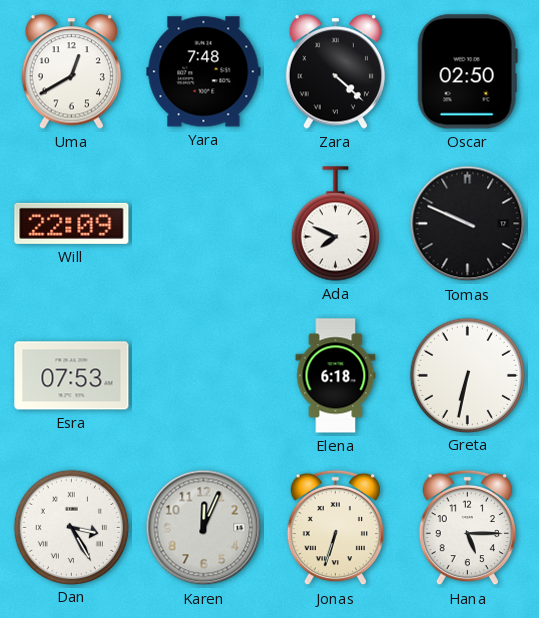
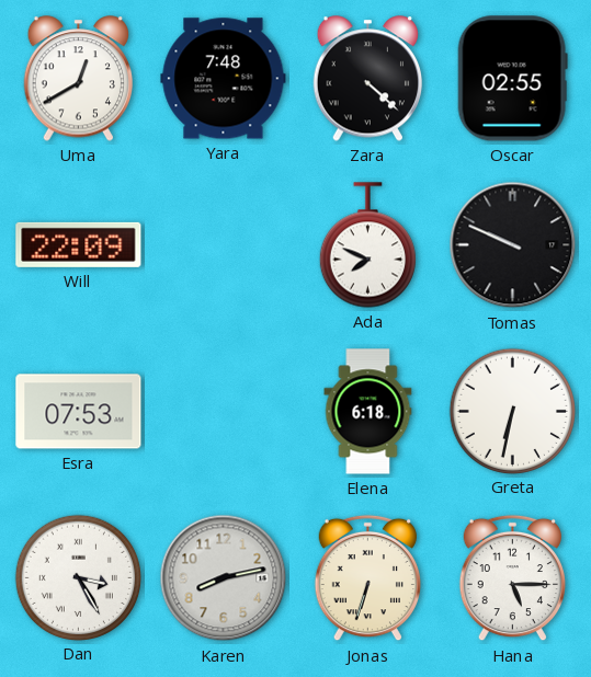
Oscar: 02:50 -> 02:55
Karen: 12:04 -> 8:13
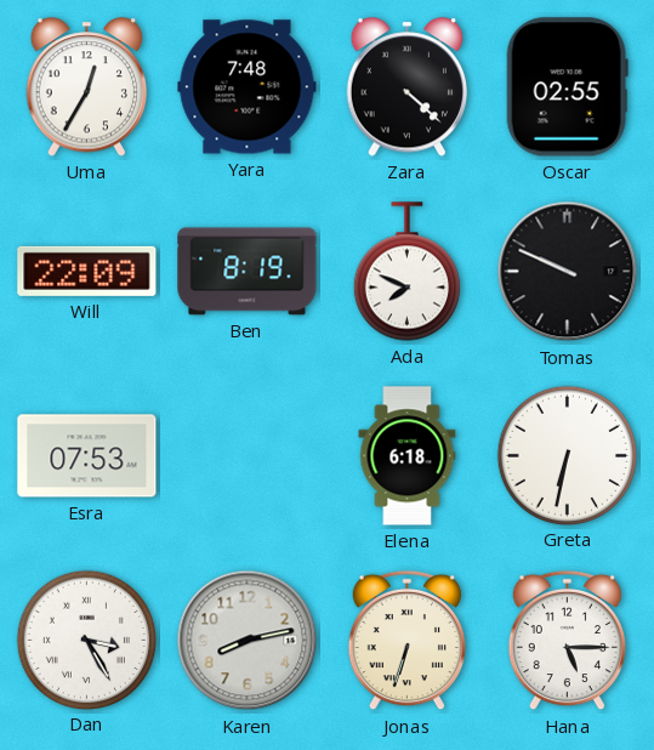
Uma: 12:40 -> 12:35
Ben: none -> 8:19
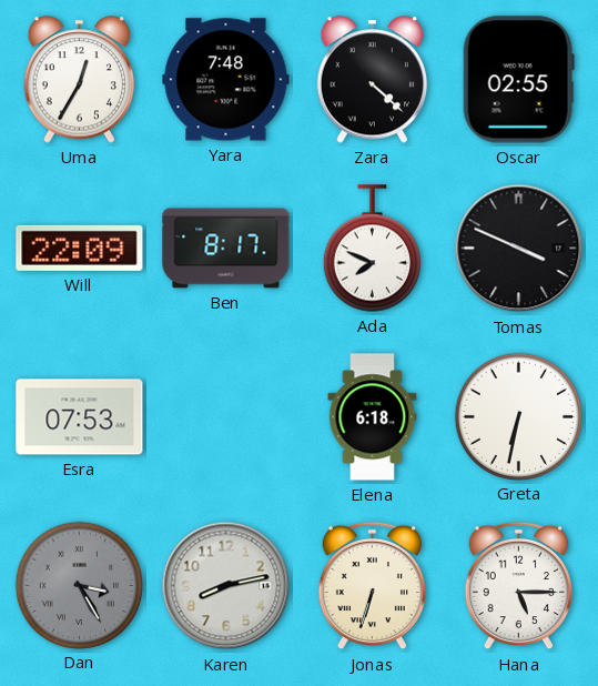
Ben: 8:19 -> 8:17
Tomas: 9:49 -> 3:49
Dan dial: white -> grey
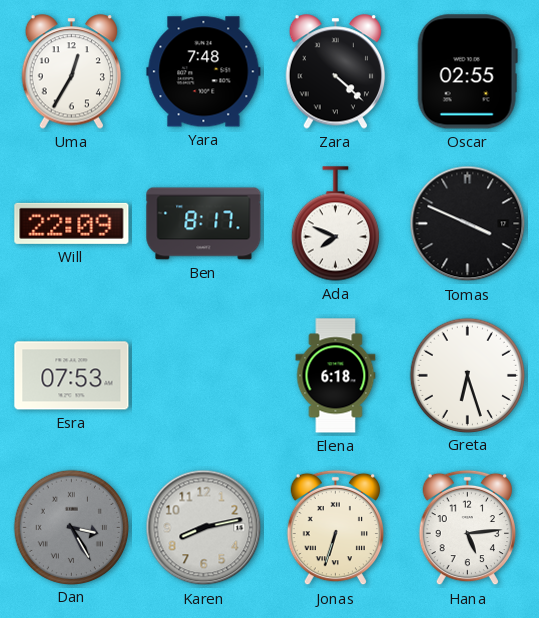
Greta: 6:32 -> 6:27
Hana: 5:15 -> 5:14
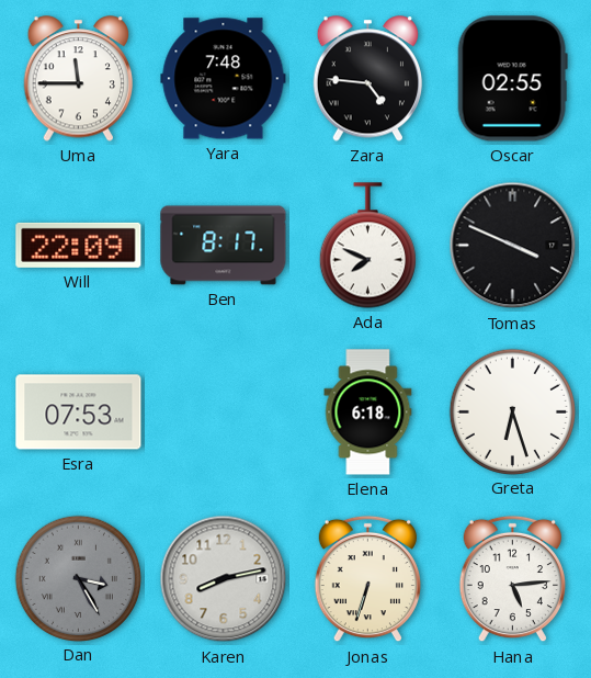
Uma: 12:35 -> 11:45
Zara: 4:22 -> 4:46
